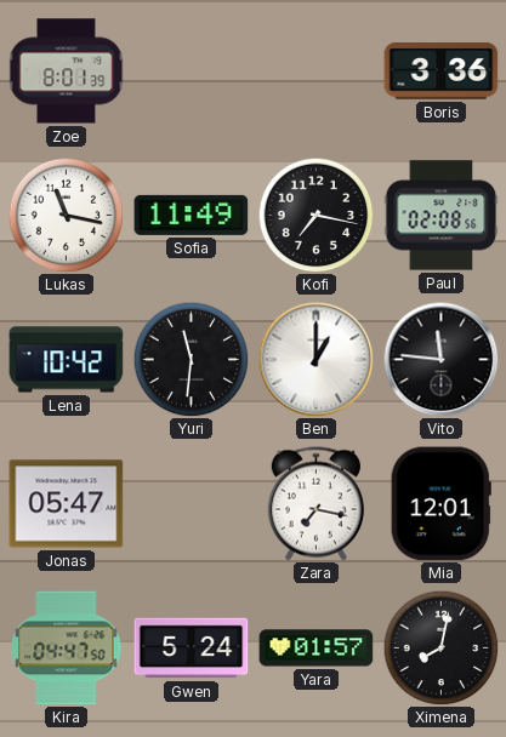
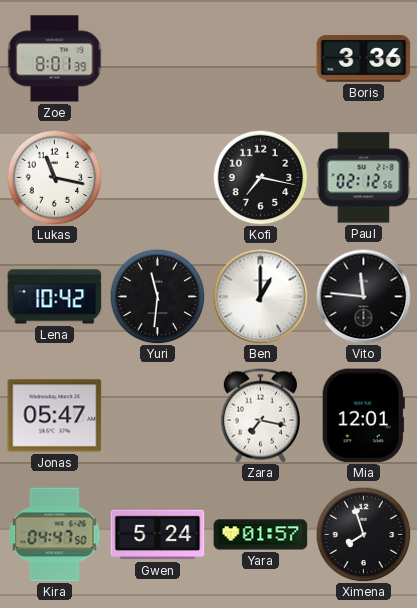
Sofia: 11:49 -> none
Paul: 02:08 -> 02:12
Ximena: 8:02 -> 7:57
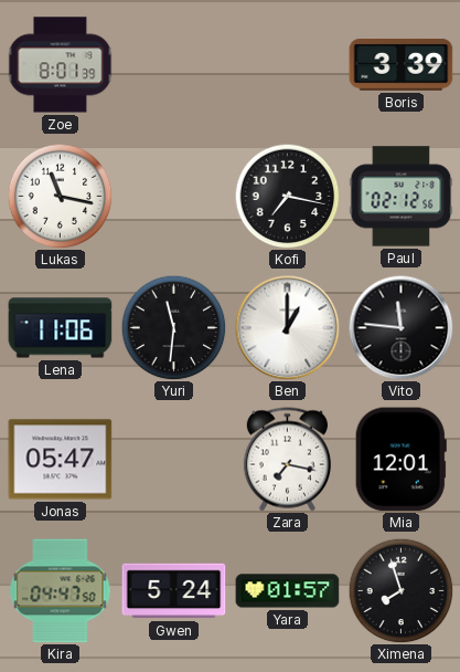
Boris: 3:36 -> 3:39
Lena: 10:42 -> 11:06
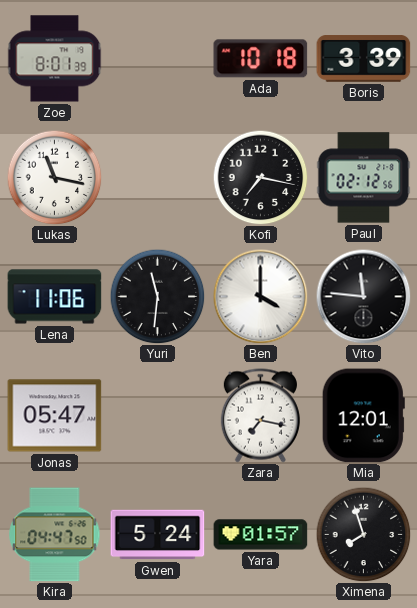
Ada: none -> 10:18
Ben: 1:00 -> 4:00
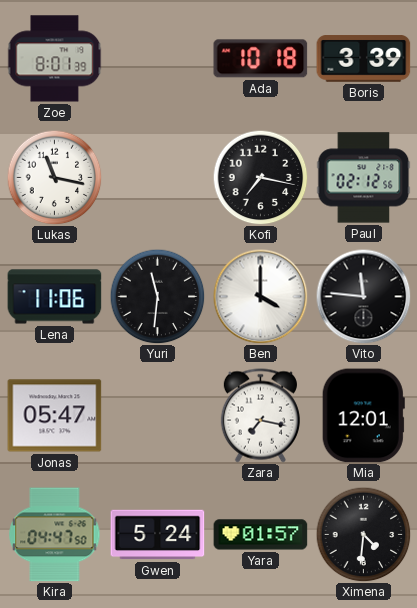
Ximena: 7:57 -> 4:31
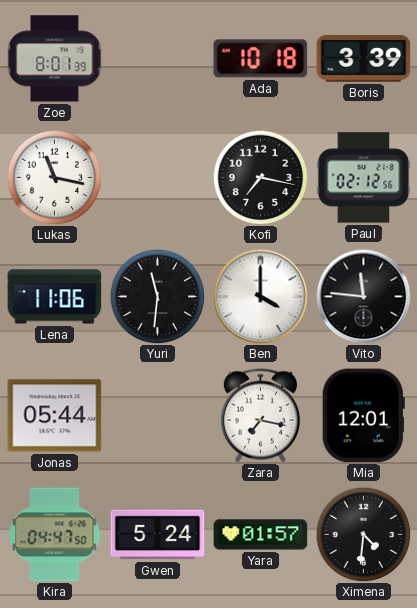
Jonas: 05:47 -> 05:44
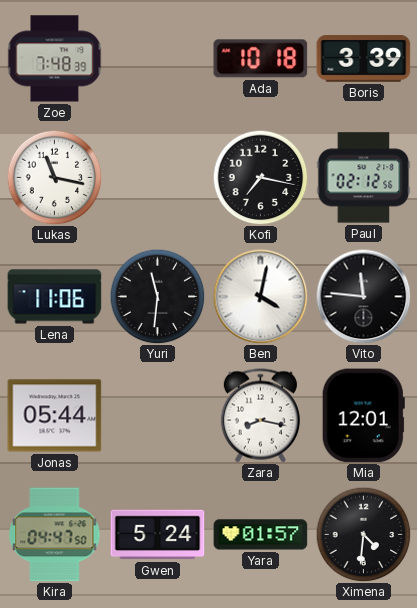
Zoe: 8:01 -> 7:48
Ben: 4:00 -> 4:02
Zara: 7:17 -> 8:17
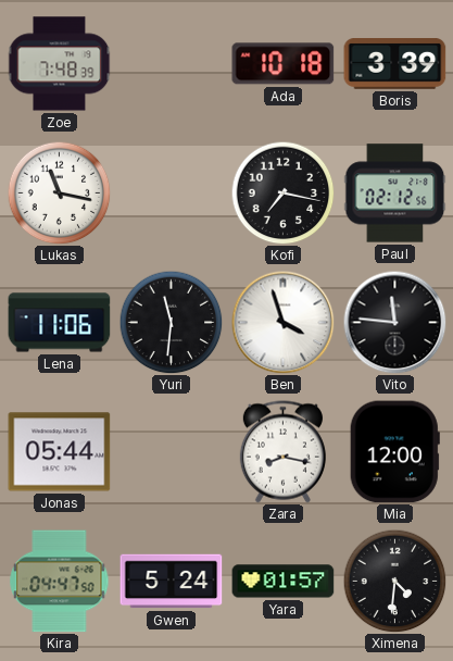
Ben: 4:02 -> 3:57
Mia: 12:01 -> 12:00
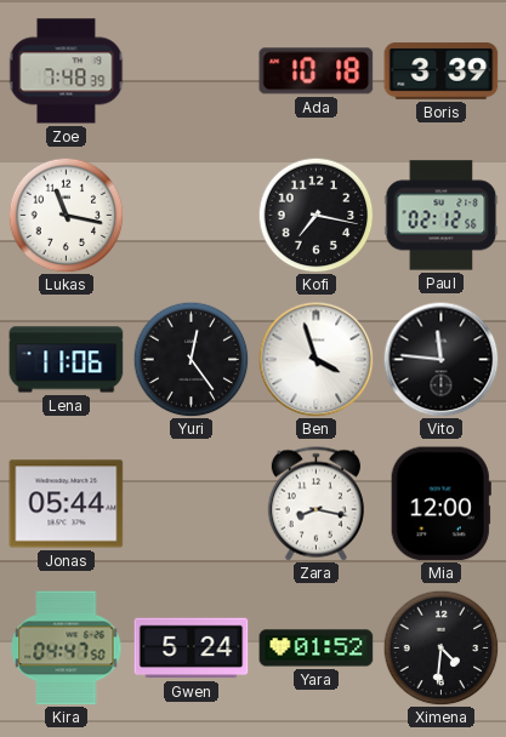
Yuri: 11:31 -> 12:24
Yara: 01:57 -> 01:52
